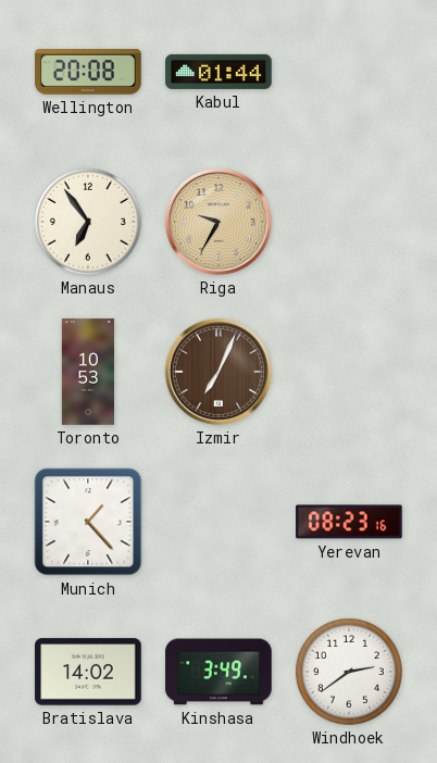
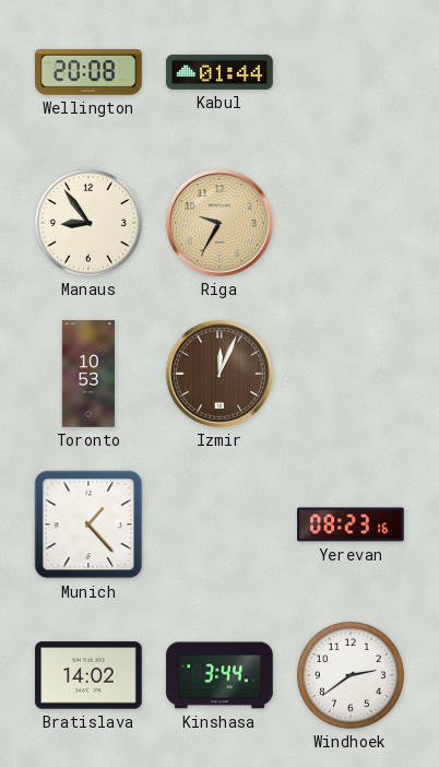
Manaus: 6:54 -> 8:54
Izmir: 7:04 -> 12:04
Kinshasa: 3:49 -> 3:44
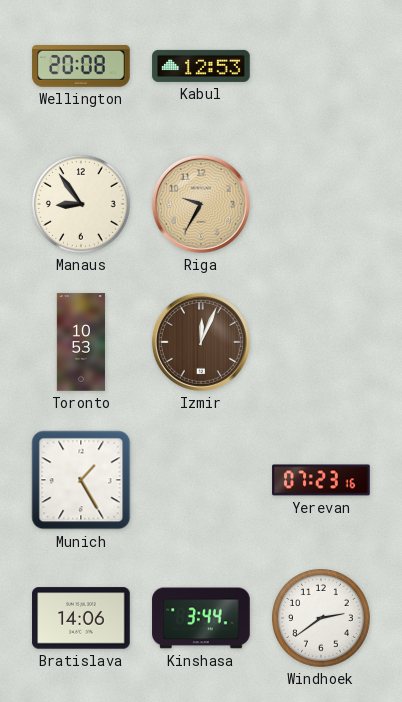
Kabul: 01:44 -> 12:53
Munich: 1:23 -> 1:25
Yerevan: 08:23 -> 07:23
Bratislava: 14:02 -> 14:06
